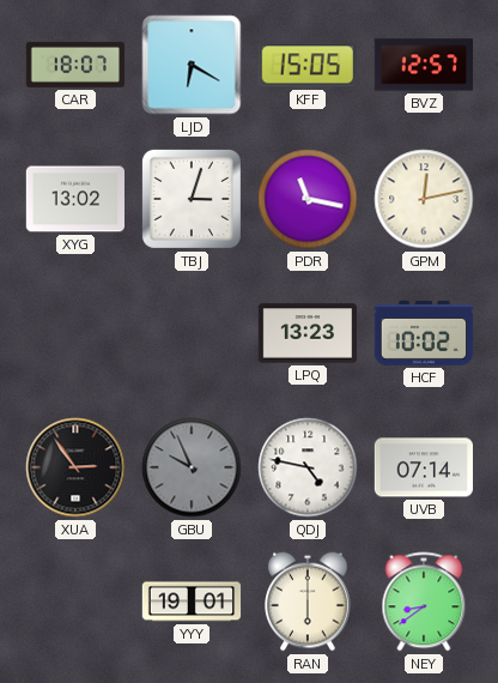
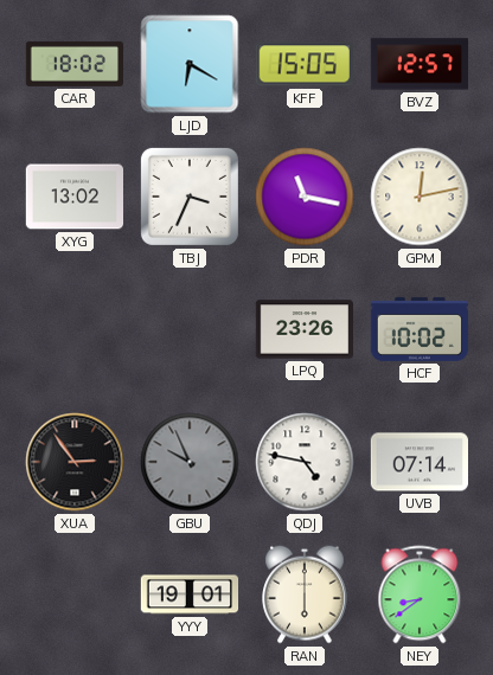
CAR: 18:07 -> 18:02
TBJ: 3:03 -> 3:34
LPQ: 13:23 -> 23:26
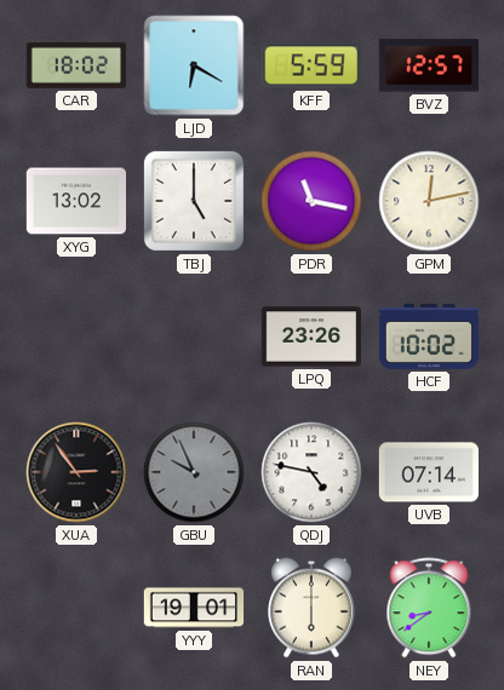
KFF: 15:05 -> 5:59
TBJ: 3:34 -> 5:00
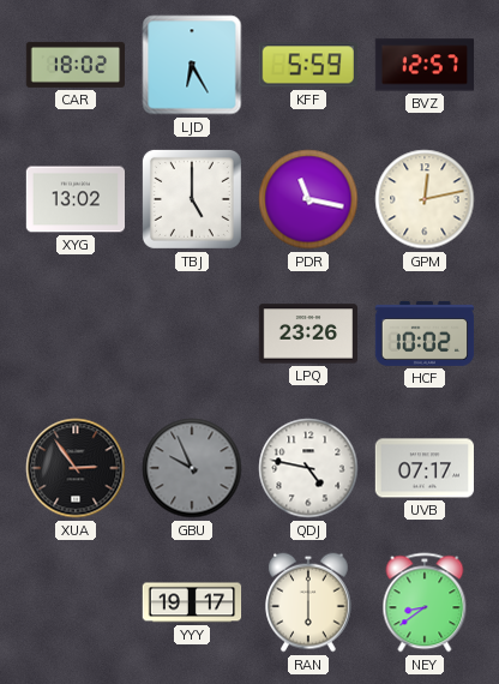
LJD: 6:20 -> 6:25
UVB: 07:14 -> 07:17
YYY: 19:01 -> 19:17
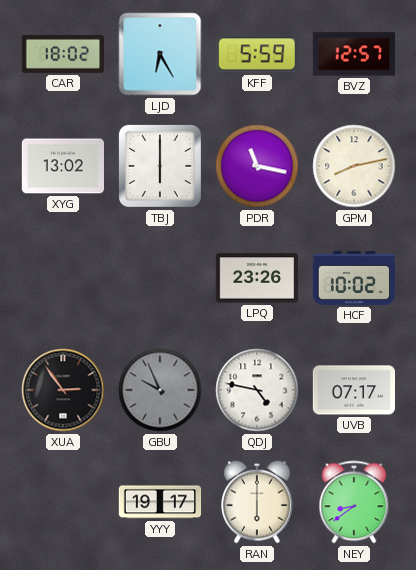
TBJ: 5:00 -> 6:00
GPM: 12:13 -> 8:13
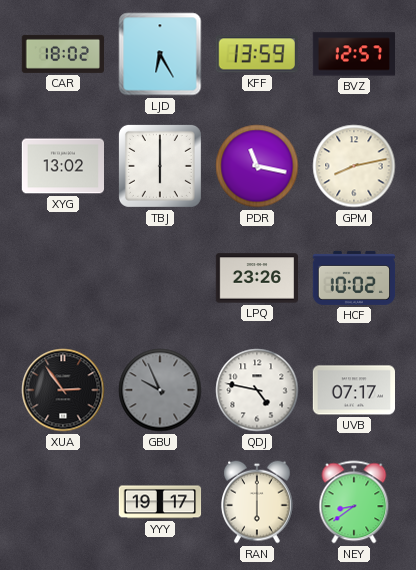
KFF: 5:59 -> 13:59
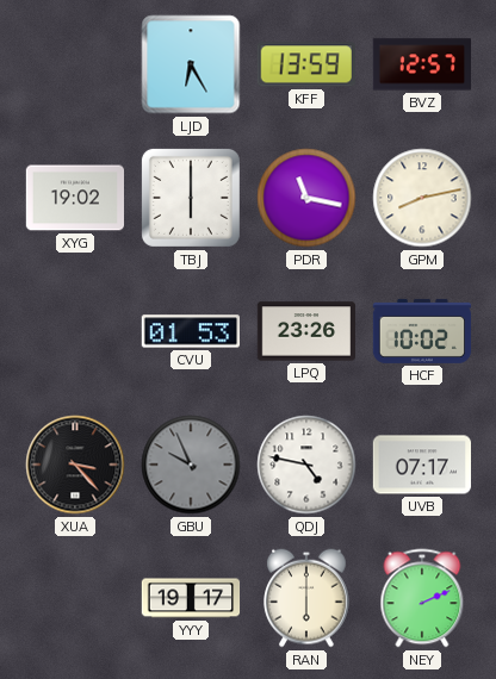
CAR: 18:02 -> none
XYG: 13:02 -> 19:02
CVU: none -> 01:53
XUA: 2:54 -> 3:23
NEY: 8:39 -> 2:11
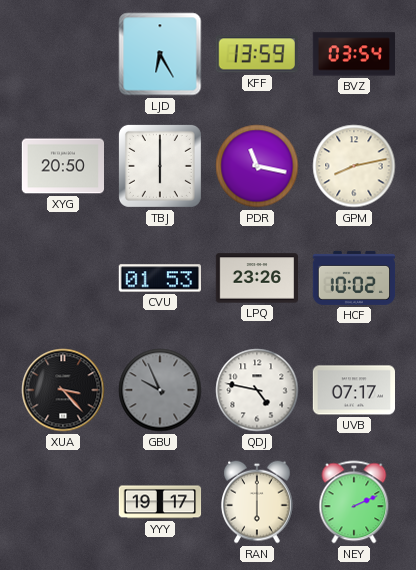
BVZ: 12:57 -> 03:54
XYG: 19:02 -> 20:50
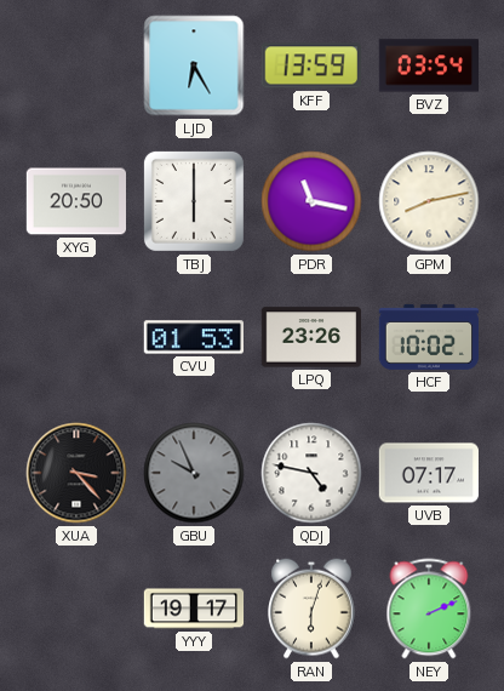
RAN: 6:00 -> 6:03
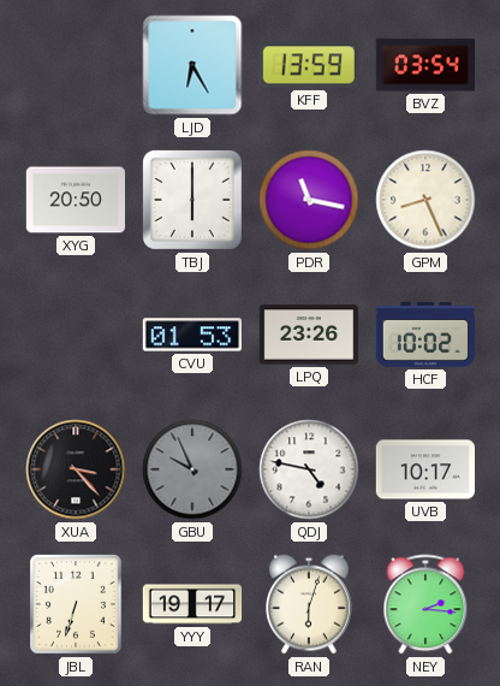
GPM: 8:13 -> 8:26
UVB: 07:17 -> 10:17
JBL: none -> 6:33
NEY: 2:11 -> 2:16
